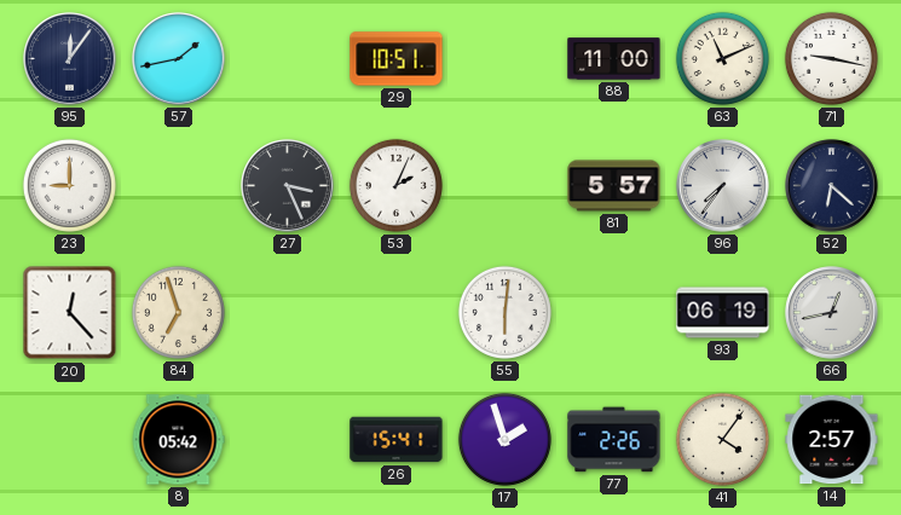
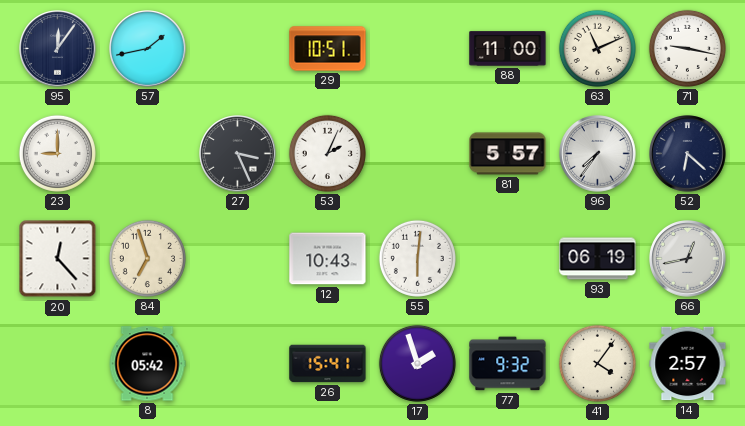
12: none -> 10:43
77: 2:26 -> 9:32
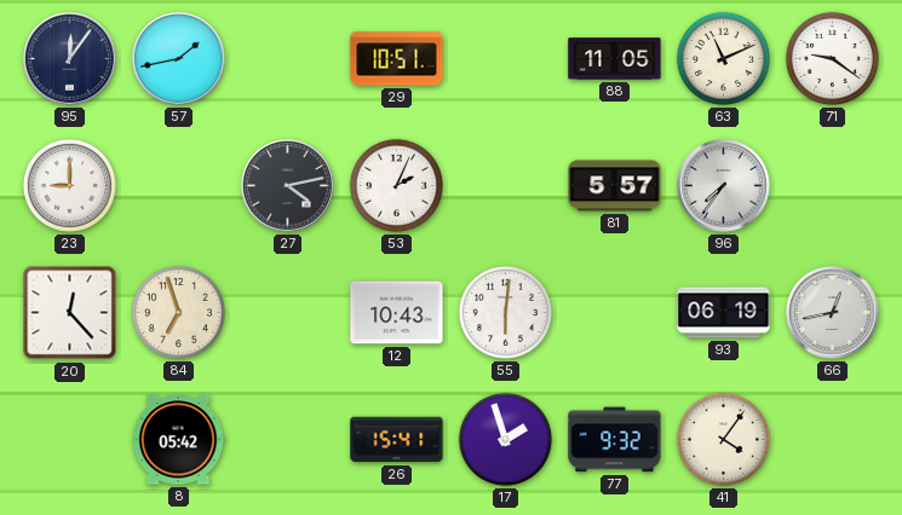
88: 11:00 -> 11:05
71: 9:17 -> 9:21
27: 3:26 -> 4:13
52: 6:22 -> none
14: 2:57 -> none
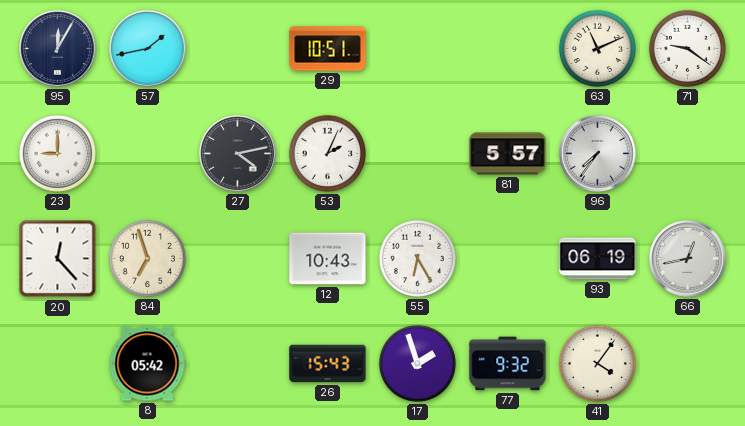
95: 12:06 -> 12:05
88: 11:05 -> none
55: 6:01 -> 6:25
26: 15:41 -> 15:43
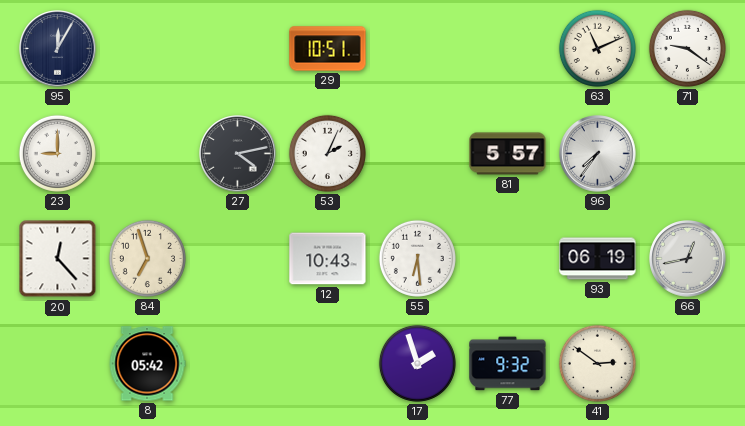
57: 1:43 -> none
55: 6:25 -> 6:29
26: 15:43 -> none
41: 4:06 -> 2:51
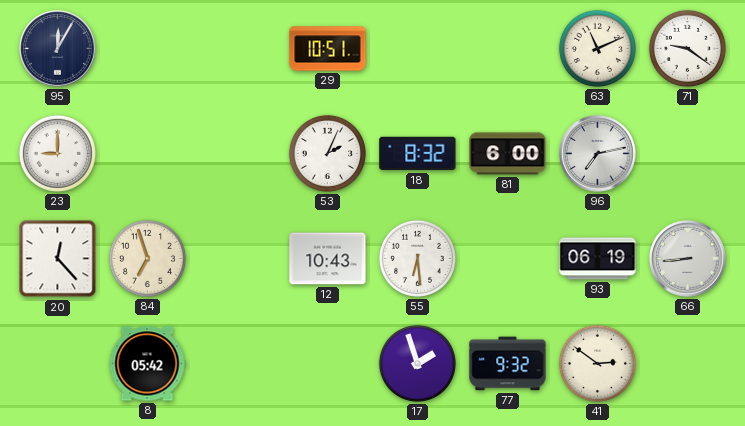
27: 4:13 -> none
18: none -> 8:32
81: 5:57 -> 6:00
96: 7:36 -> 7:13
66: 12:43 -> 8:44
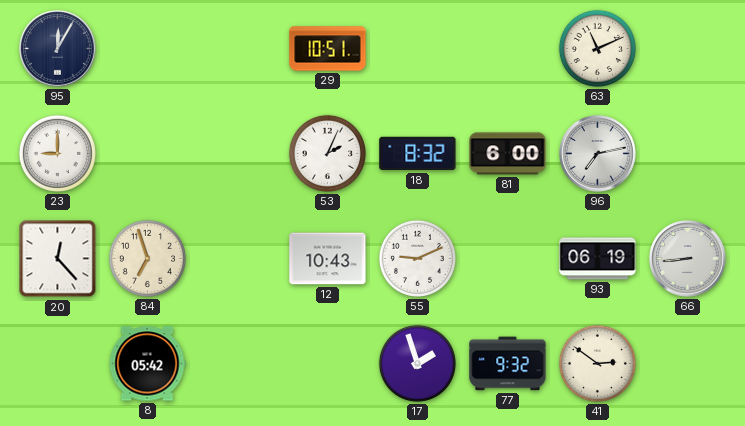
71: 9:21 -> none
55: 6:29 -> 9:11
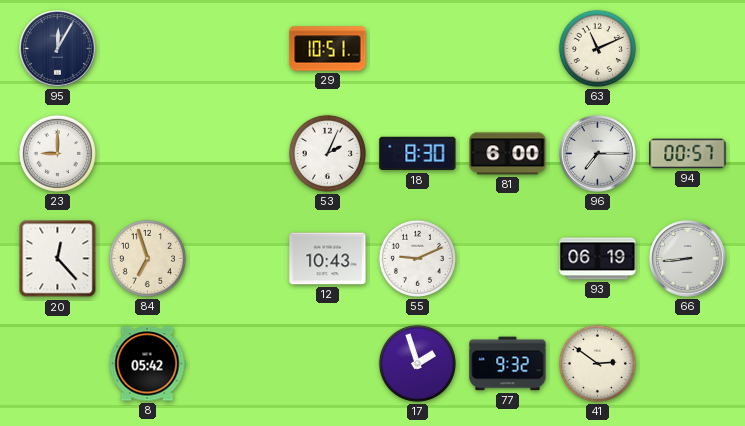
18: 8:32 -> 8:30
96: 7:13 -> 7:15
94: none -> 00:57
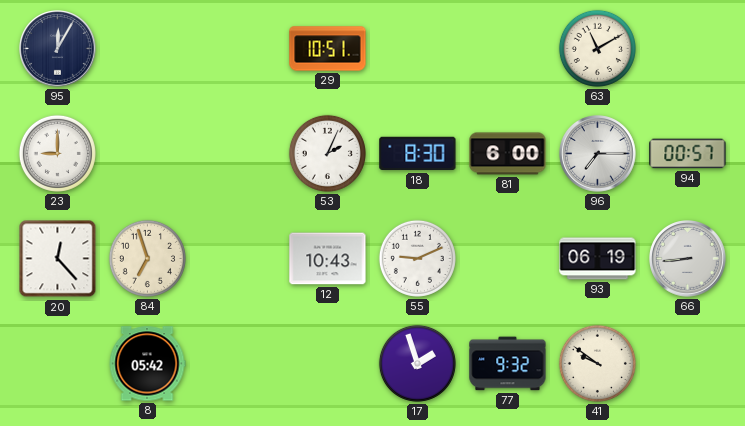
63: 11:11 -> 11:10
41: 2:51 -> 9:51
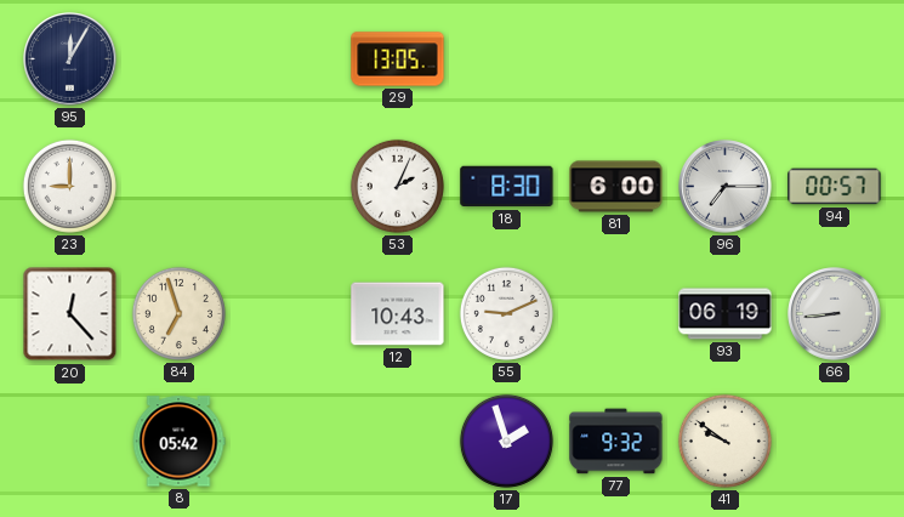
29: 10:51 -> 13:05
63: 11:10 -> none
